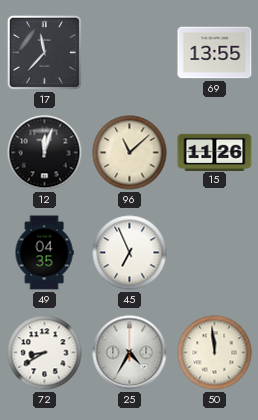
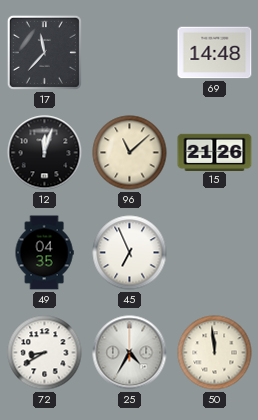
69: 13:55 -> 14:48
15: 11:26 -> 21:26
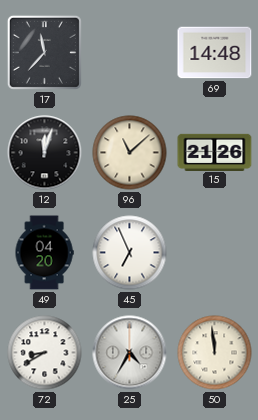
49: 04:35 -> 04:20
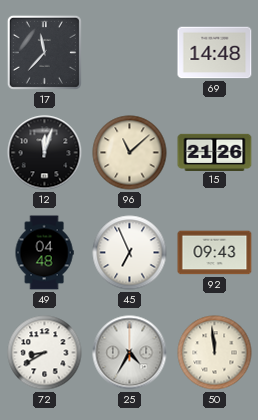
49: 04:20 -> 04:48
92: none -> 09:43
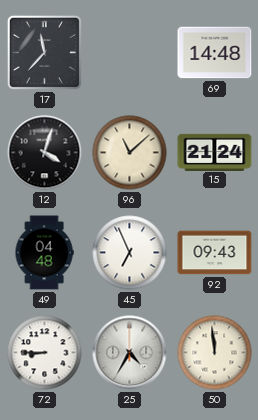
12: 12:03 -> 4:03
15: 21:26 -> 21:24
72: 8:40 -> 8:45
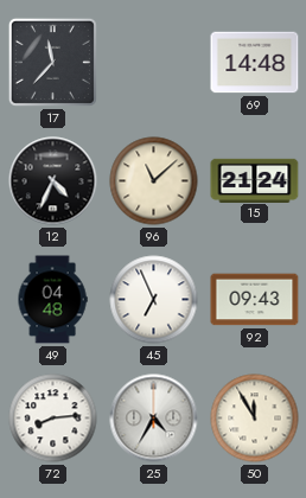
12: 4:03 -> 4:34
72: 8:45 -> 8:14
50: 11:59 -> 11:55
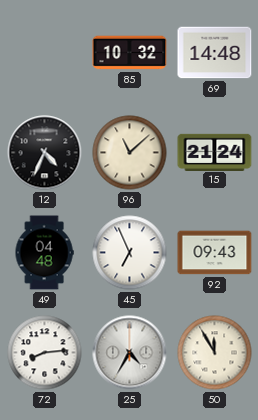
17: 11:37 -> none
85: none -> 10:32
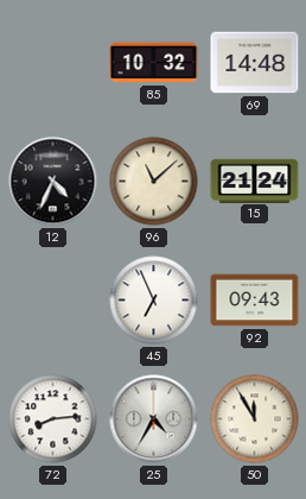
49: 04:48 -> none
